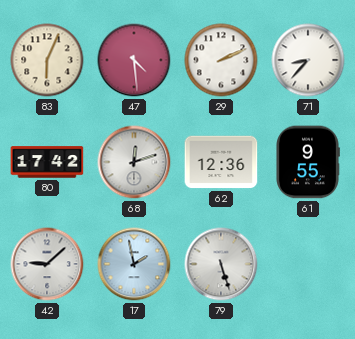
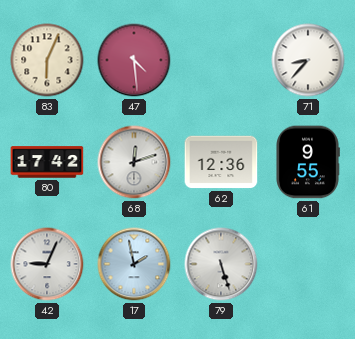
29: 2:11 -> none
42: 9:08 -> 9:04
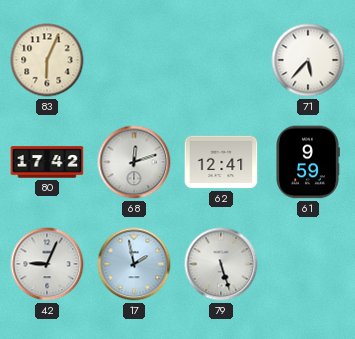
47: 4:29 -> none
71: 8:37 -> 5:37
62: 12:36 -> 12:41
61: 9:55 -> 9:59
